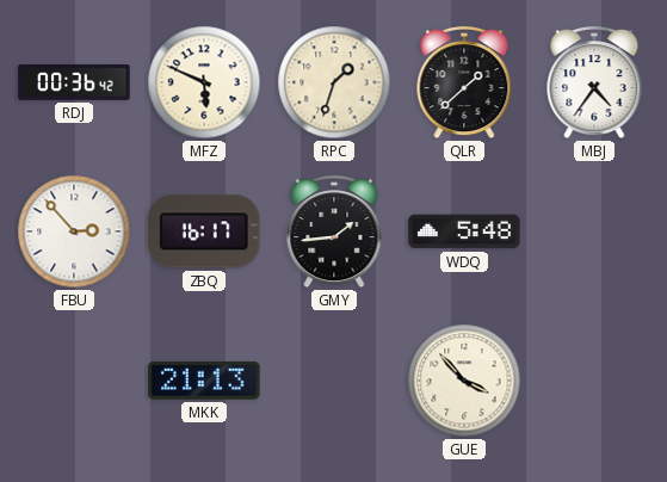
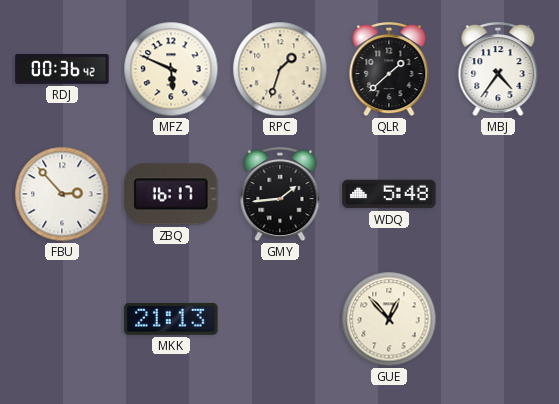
GUE: 3:53 -> 12:53
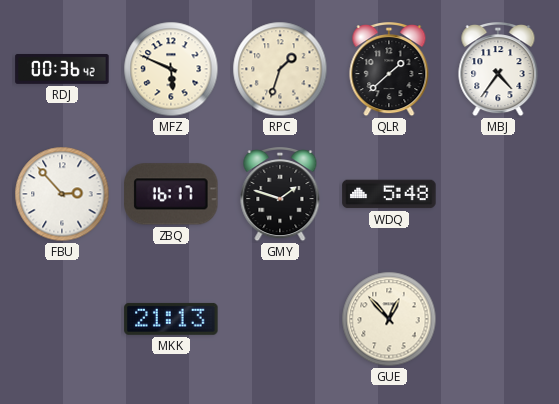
GMY: 1:44 -> 1:48
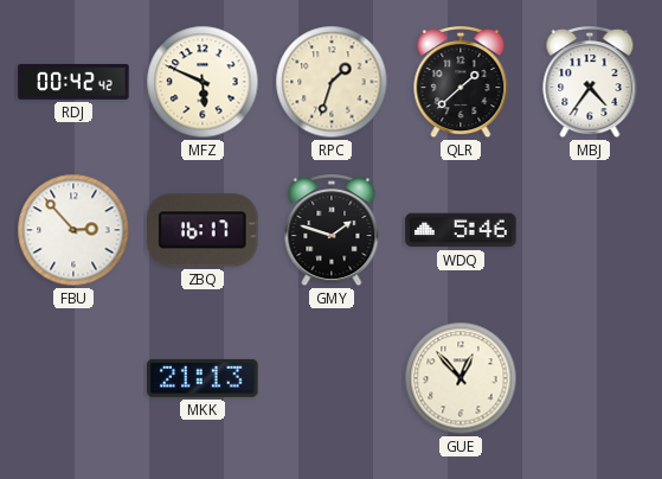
RDJ: 00:36 -> 00:42
WDQ: 5:48 -> 5:46
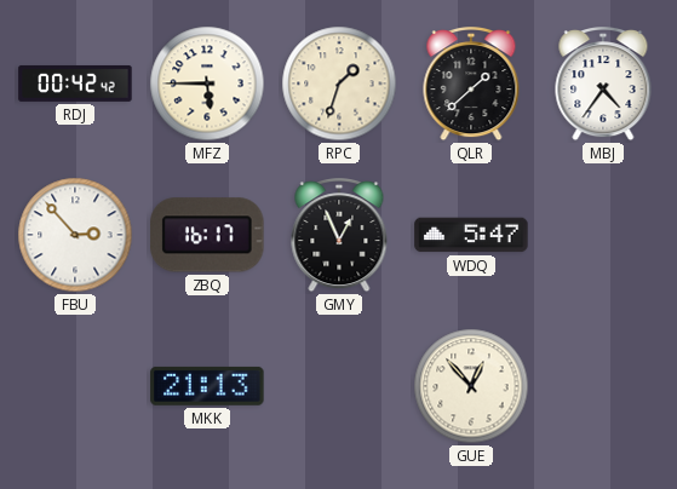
MFZ: 5:49 -> 5:45
GMY: 1:48 -> 12:56
WDQ: 5:46 -> 5:47
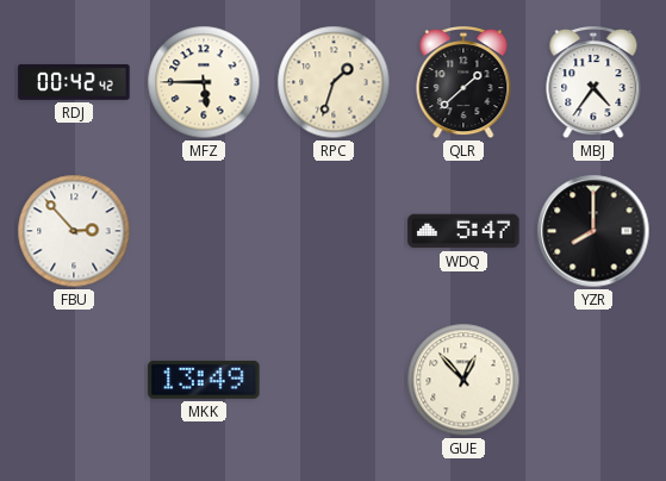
ZBQ: 16:17 -> none
GMY: 12:56 -> none
YZR: none -> 8:00
MKK: 21:13 -> 13:49
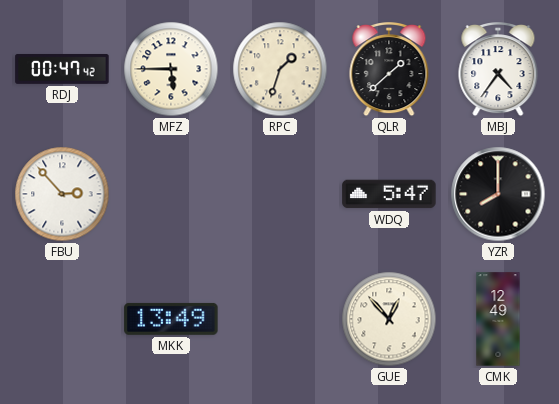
RDJ: 00:42 -> 00:47
CMK: none -> 12:49
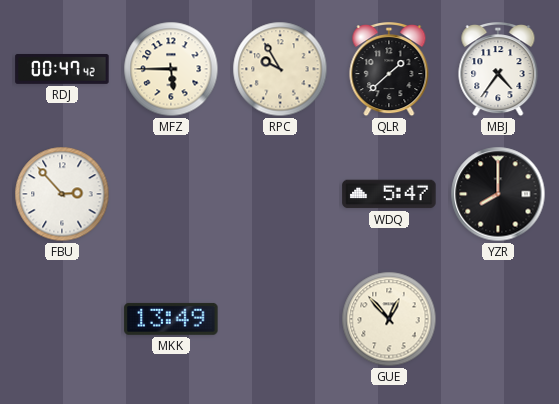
RPC: 1:33 -> 9:55
CMK: 12:49 -> none
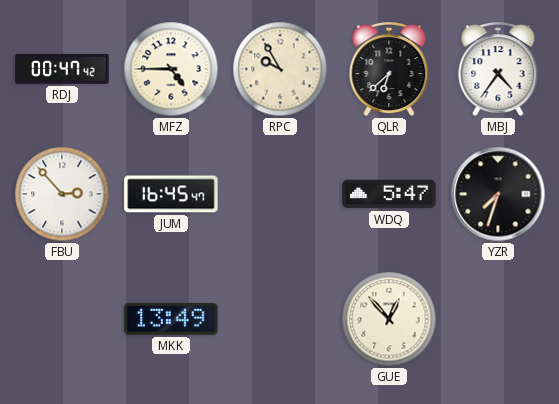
MFZ: 5:45 -> 4:45
QLR: 1:38 -> 6:38
JUM: none -> 16:45
YZR: 8:00 -> 7:33
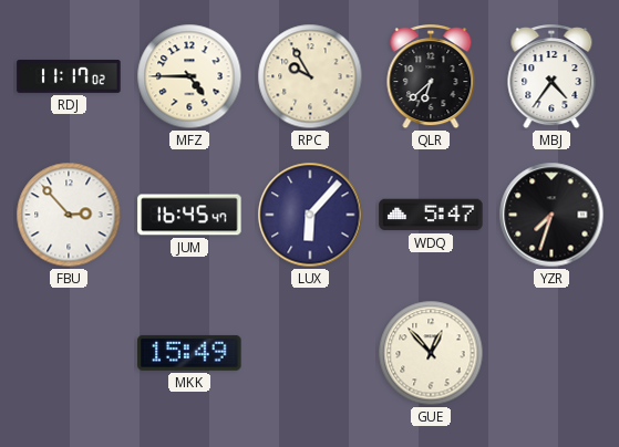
RDJ: 00:47 -> 11:17
LUX: none -> 6:07
MKK: 13:49 -> 15:49
